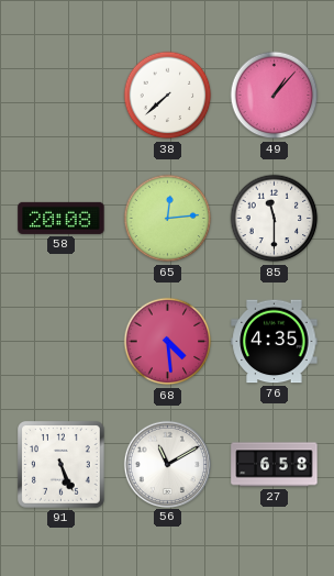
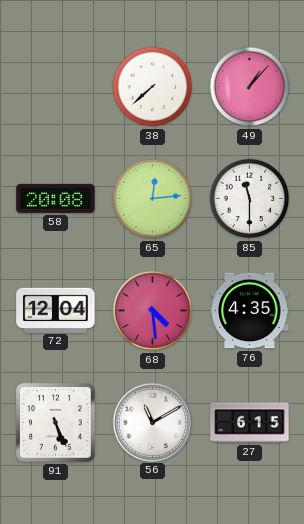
72: none -> 12:04
27: 6:58 -> 6:15
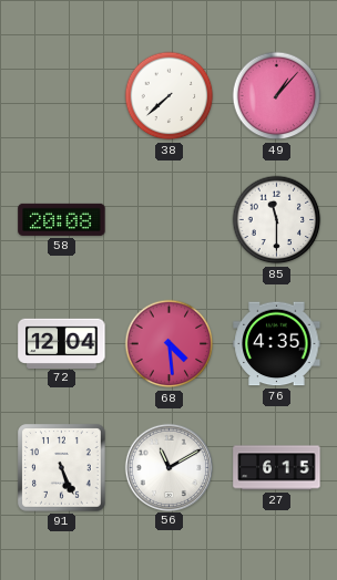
65: 12:14 -> none
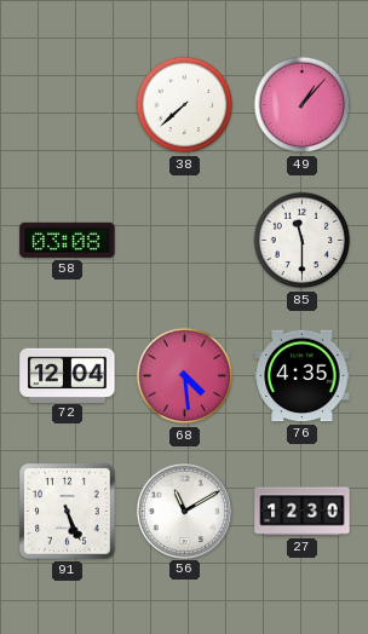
58: 20:08 -> 03:08
27: 6:15 -> 12:30
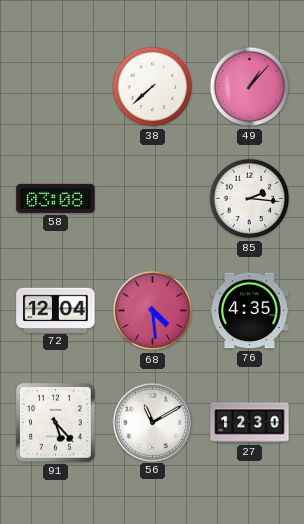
85: 11:30 -> 2:16
91: 5:26 -> 5:23
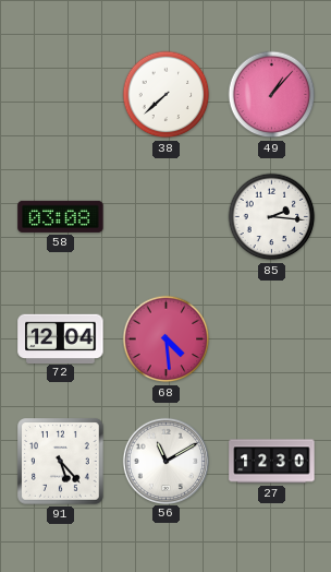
76: 4:35 -> none
